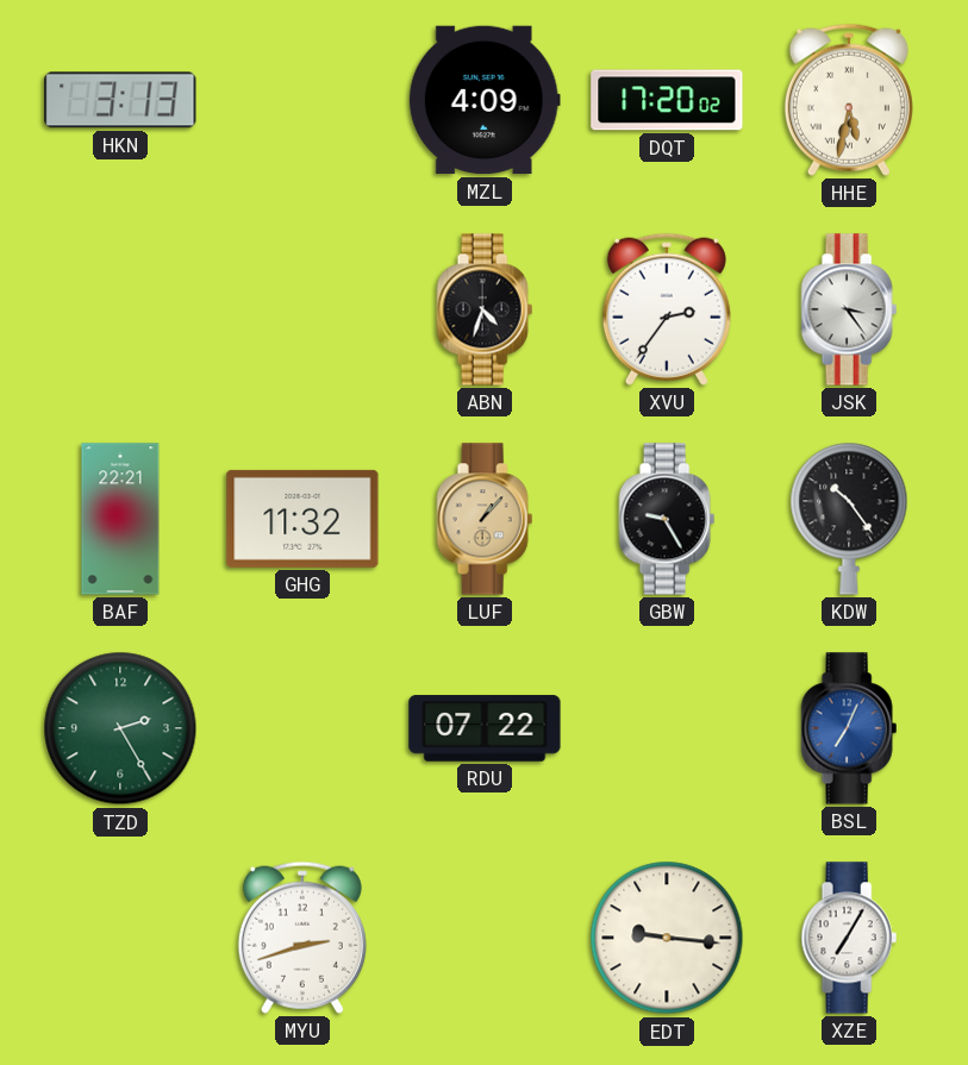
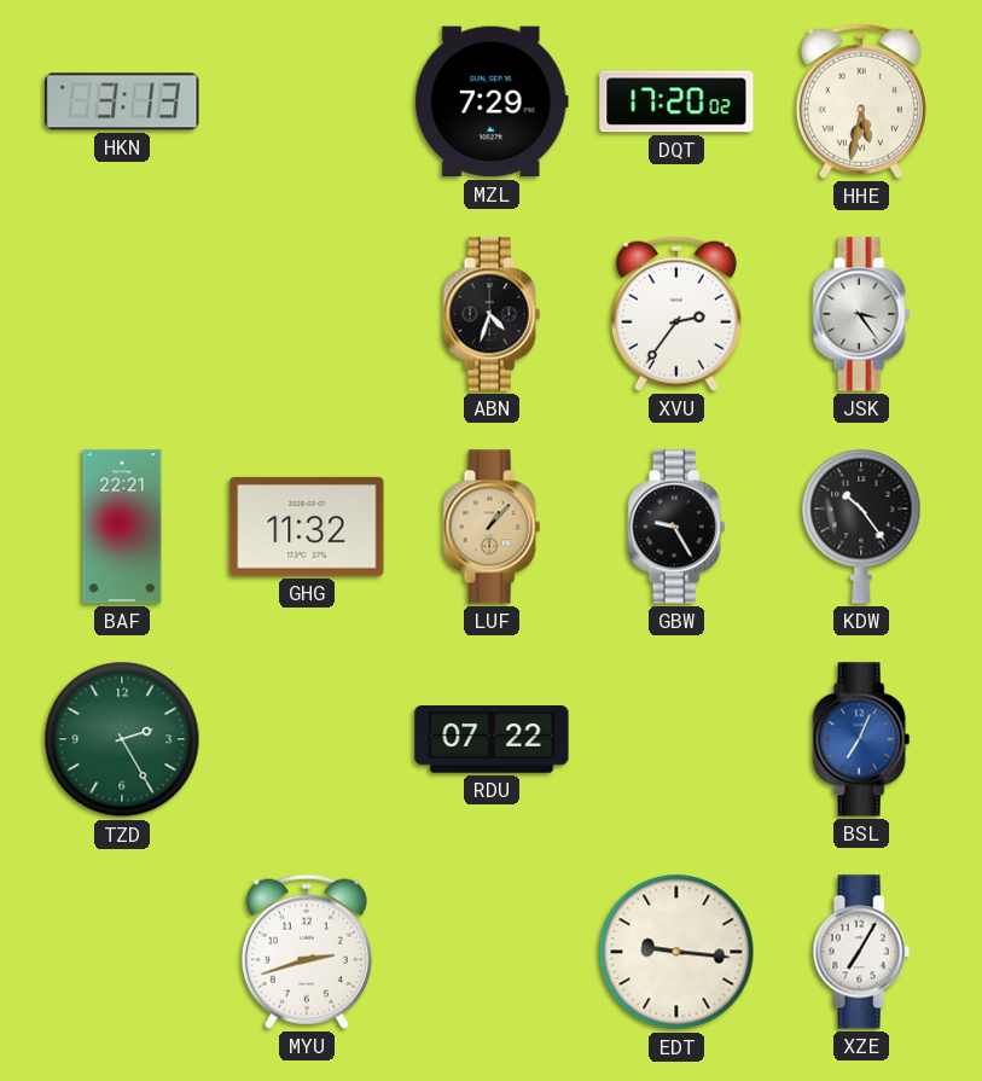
MZL: 4:09 -> 7:29
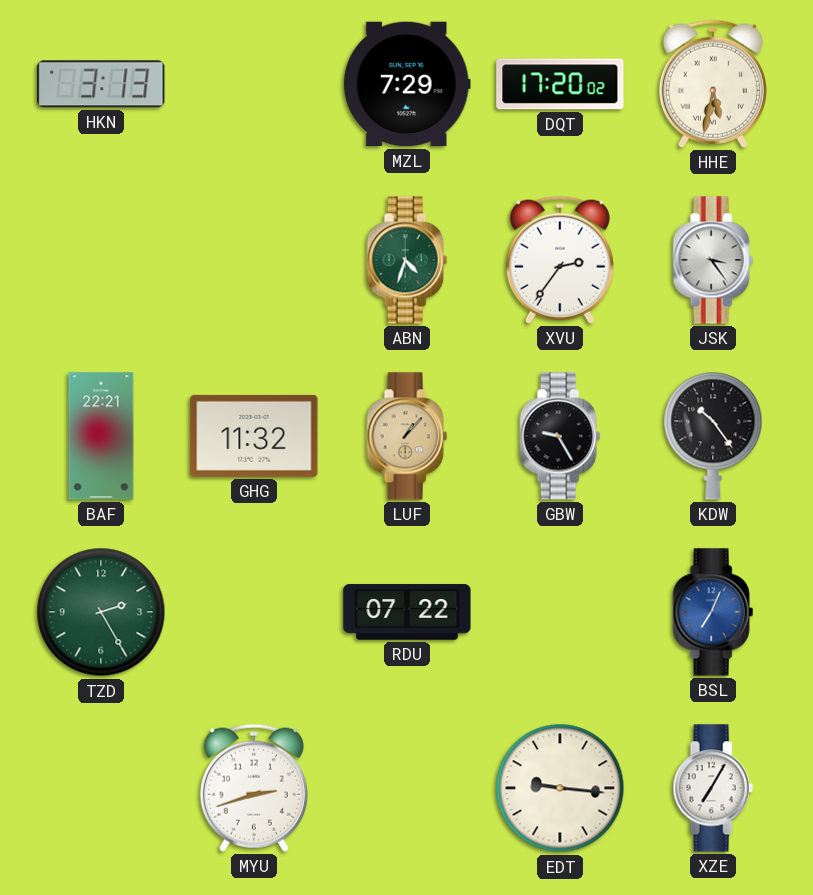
ABN dial: black -> green
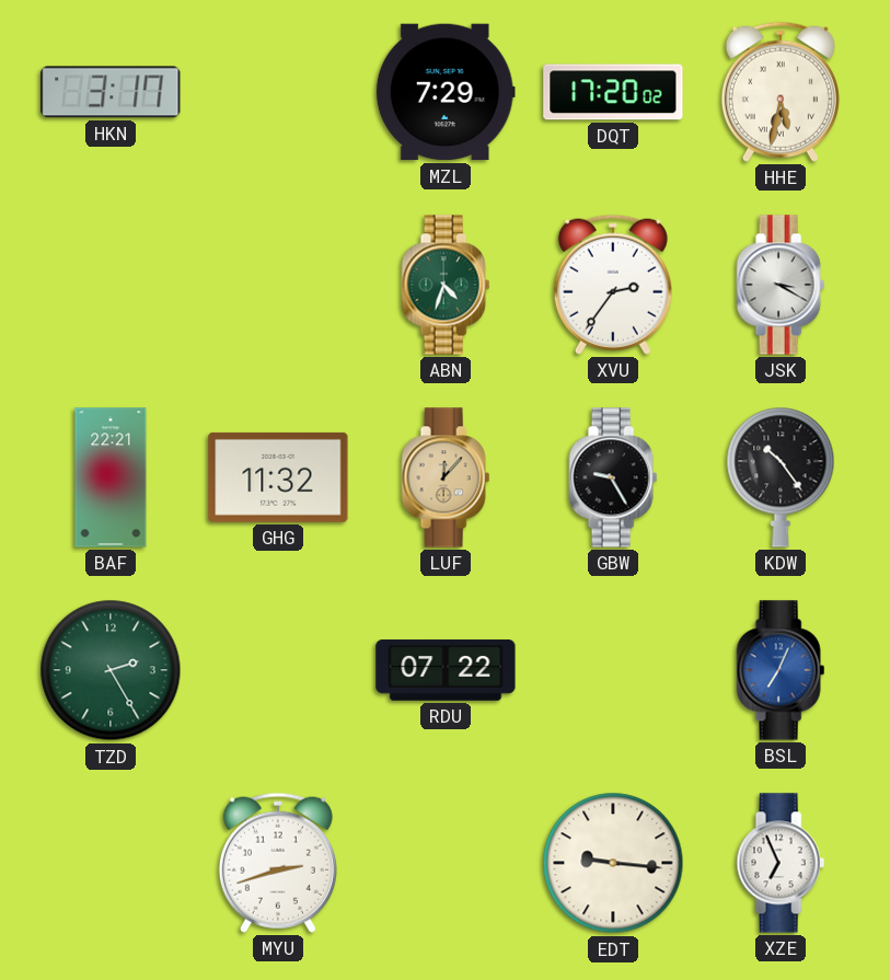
HKN: 3:13 -> 3:17
JSK: 3:24 -> 3:20
LUF: 1:07 -> 12:07
XZE: 7:05 -> 6:56
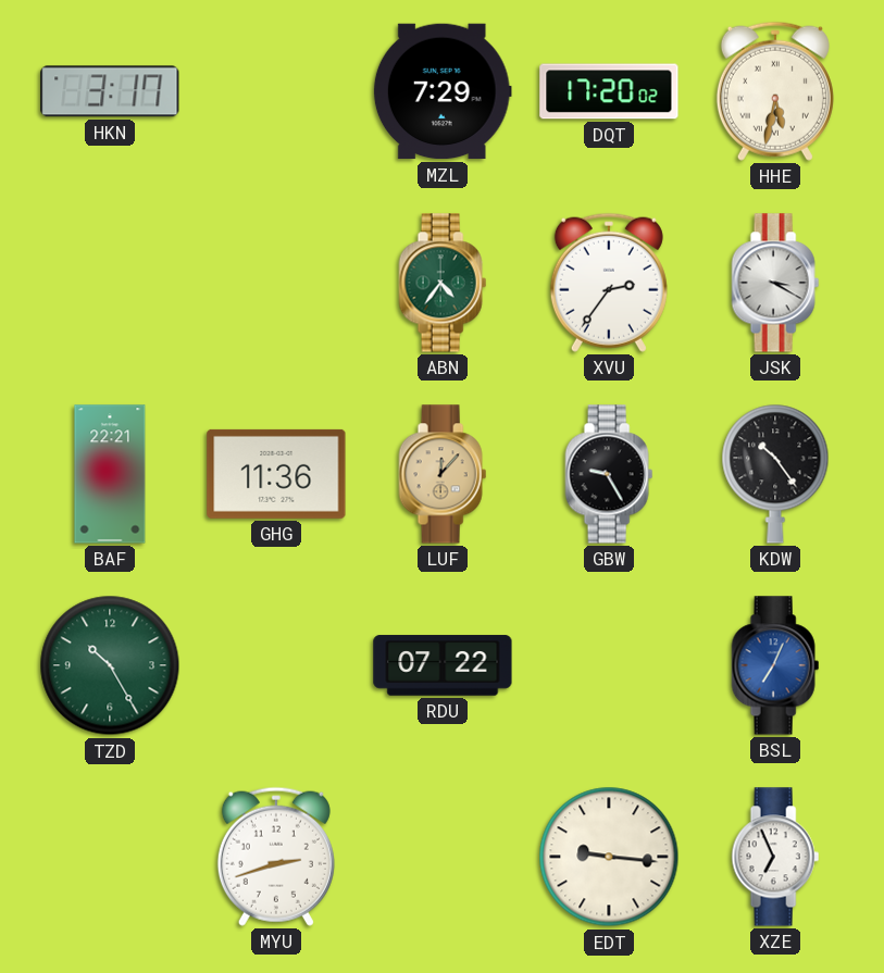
ABN: 4:33 -> 4:36
GHG: 11:32 -> 11:36
TZD: 2:25 -> 10:25
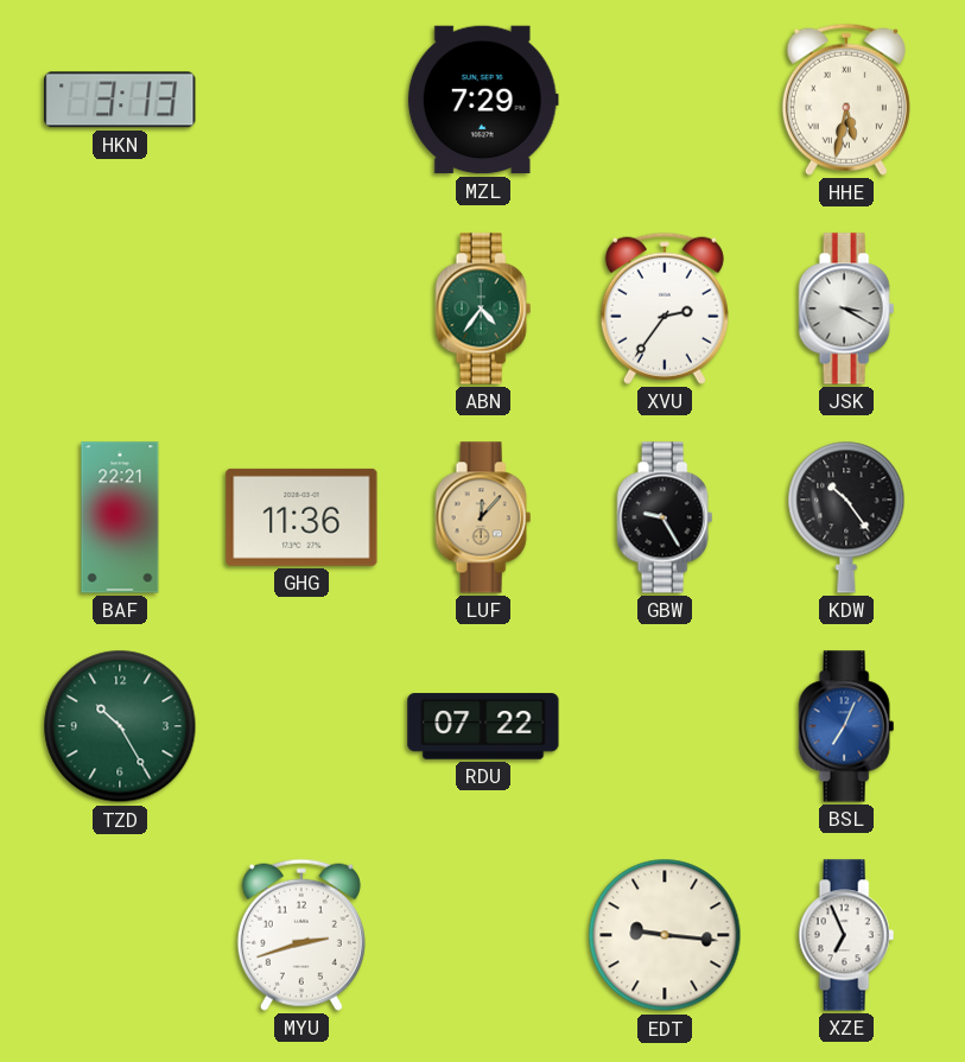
HKN: 3:17 -> 3:13
DQT: 17:20 -> none
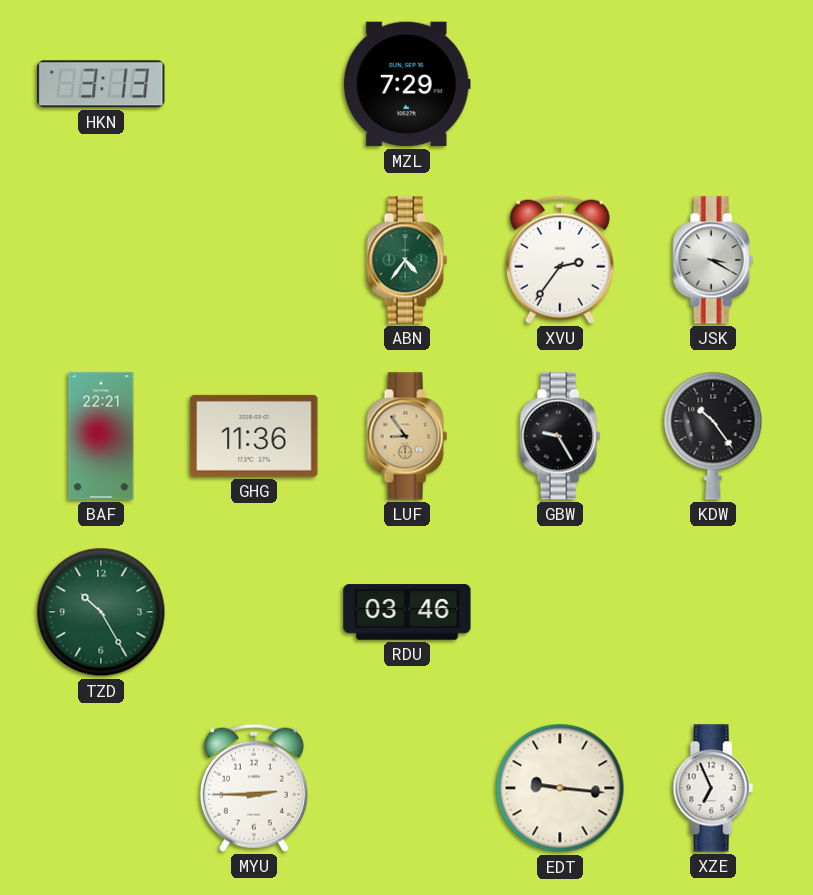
HHE: 5:32 -> none
LUF: 12:07 -> 8:54
RDU: 07:22 -> 03:46
BSL: 7:04 -> none
MYU: 2:42 -> 2:45
